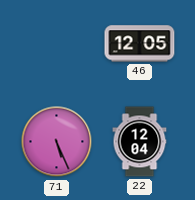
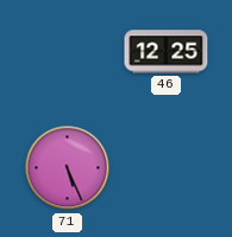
46: 12:05 -> 12:25
22: 12:04 -> none
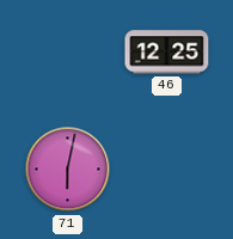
71: 5:26 -> 6:02
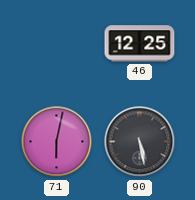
90: none -> 5:28
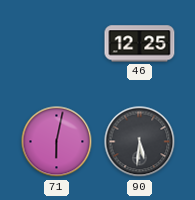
90: 5:28 -> 5:31
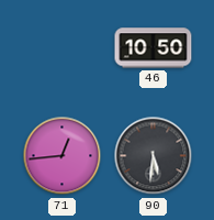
46: 12:25 -> 10:50
71: 6:02 -> 12:44
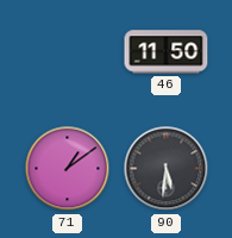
46: 10:50 -> 11:50
71: 12:44 -> 1:09
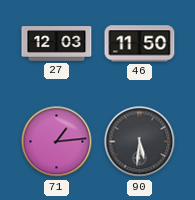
27: none -> 12:03
71: 1:09 -> 1:14
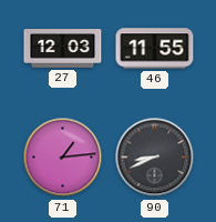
46: 11:50 -> 11:55
90: 5:31 -> 8:41
